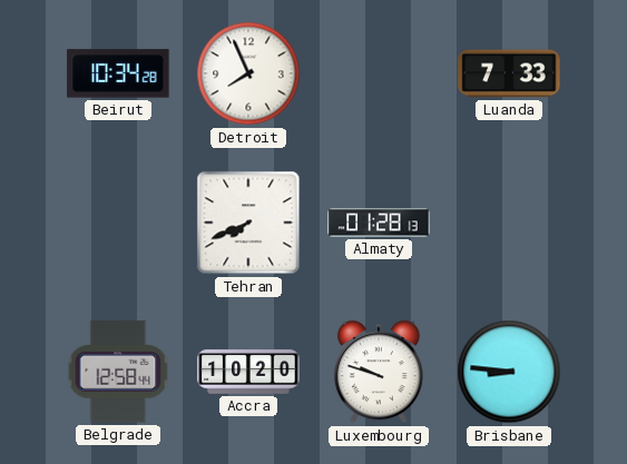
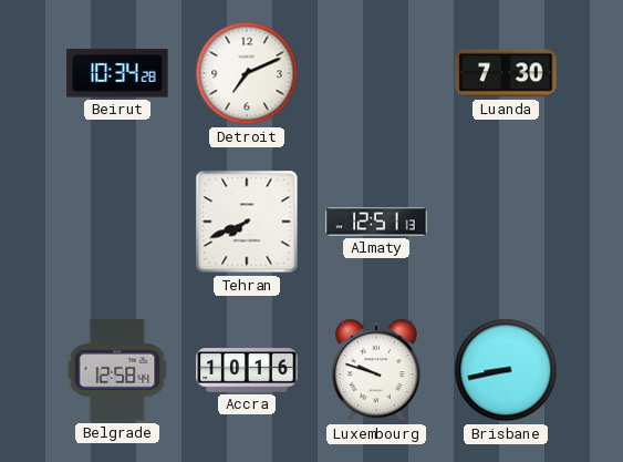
Detroit: 7:56 -> 7:11
Luanda: 7:33 -> 7:30
Almaty: 01:28 -> 12:51
Accra: 10:20 -> 10:16
Brisbane: 8:46 -> 8:43
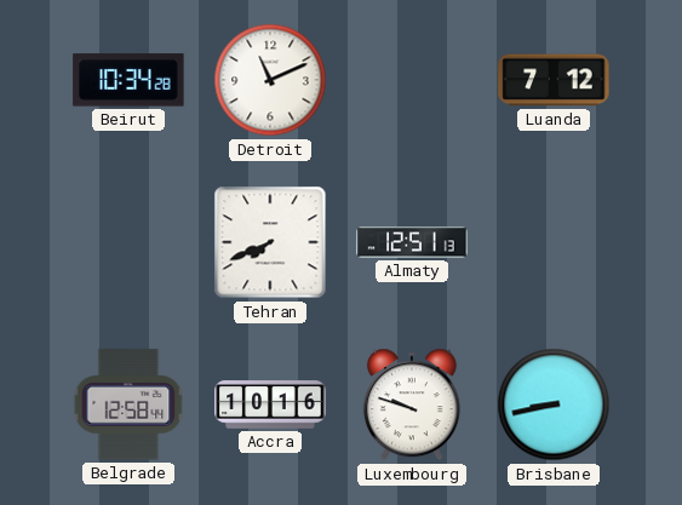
Detroit: 7:11 -> 11:11
Luanda: 7:30 -> 7:12
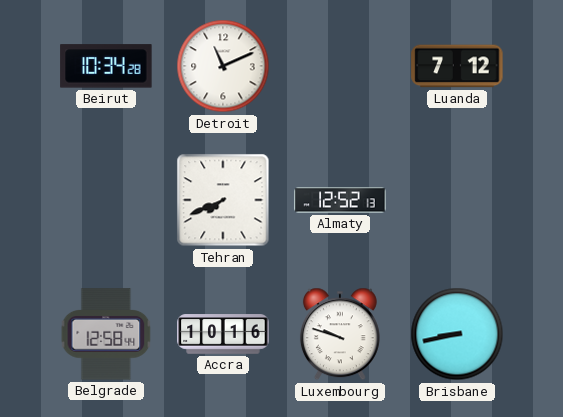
Almaty: 12:51 -> 12:52
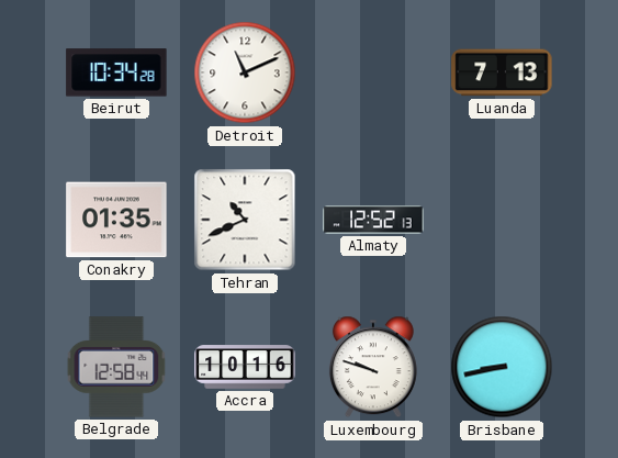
Luanda: 7:12 -> 7:13
Conakry: none -> 01:35
Tehran: 7:41 -> 10:41
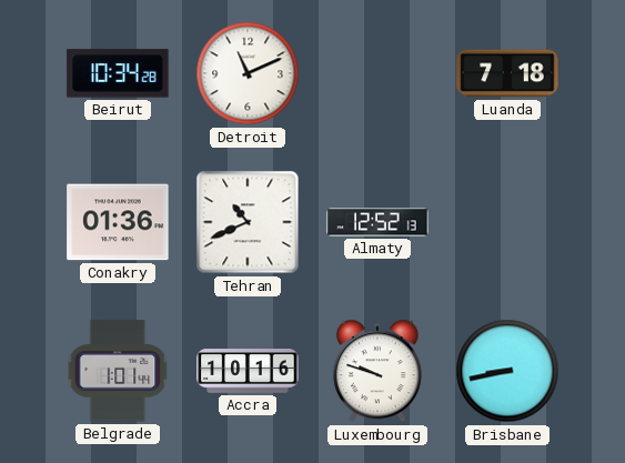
Luanda: 7:13 -> 7:18
Conakry: 01:35 -> 01:36
Belgrade: 12:58 -> 1:01
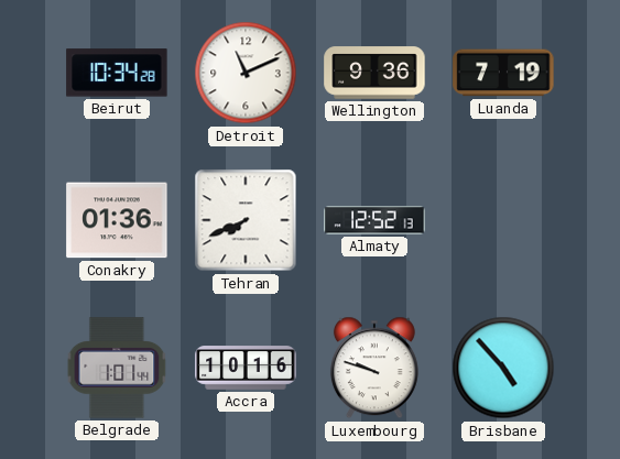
Wellington: none -> 9:36
Luanda: 7:18 -> 7:19
Tehran: 10:41 -> 7:41
Brisbane: 8:43 -> 4:53
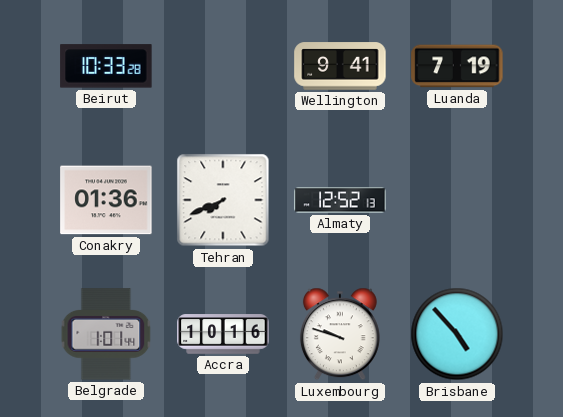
Beirut: 10:34 -> 10:33
Detroit: 11:11 -> none
Wellington: 9:36 -> 9:41
